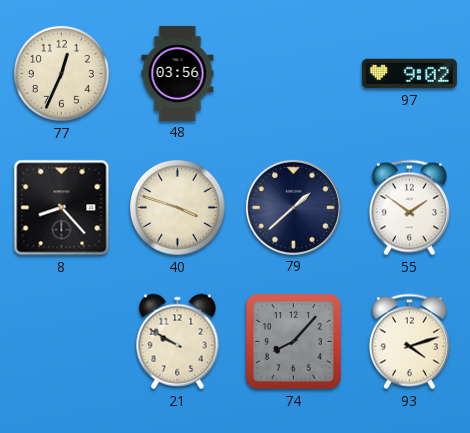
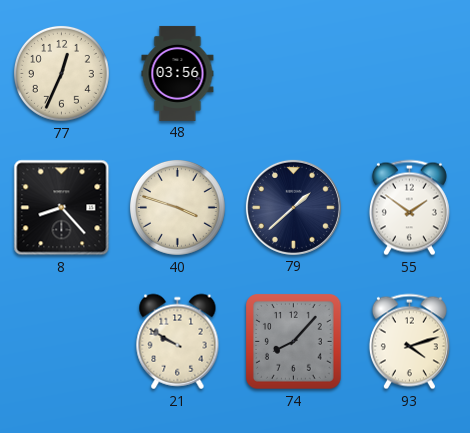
97: 9:02 -> none
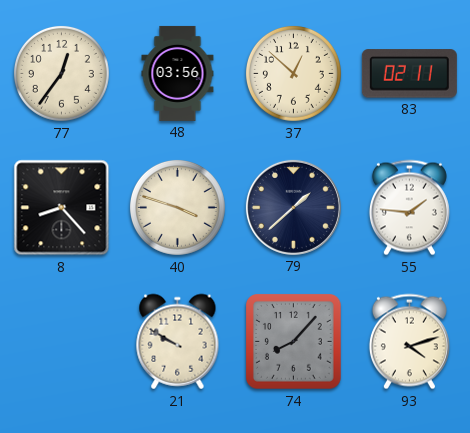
77: 12:34 -> 12:36
37: none -> 12:52
83: none -> 02:11
55: 1:51 -> 1:46
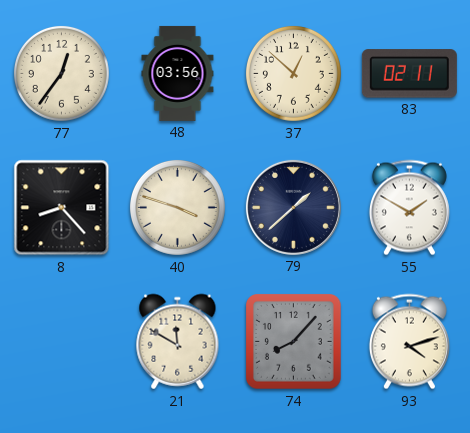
55: 1:46 -> 1:50
21: 9:50 -> 11:50
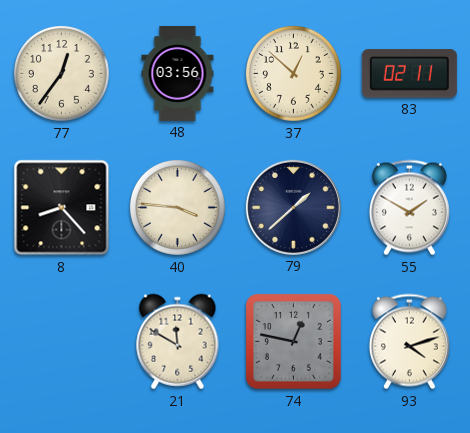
40: 3:48 -> 3:46
74: 8:07 -> 12:47
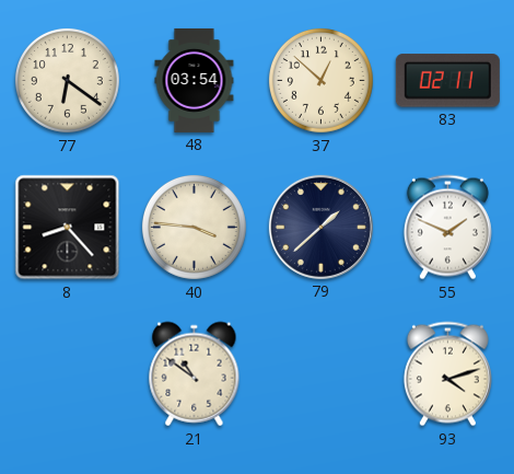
77: 12:36 -> 6:21
48: 03:56 -> 03:54
55: 1:50 -> 1:49
21: 11:50 -> 10:51
74: 12:47 -> none
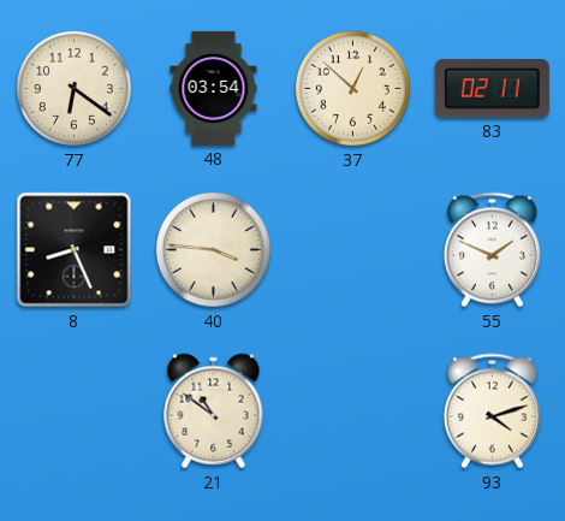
8: 8:23 -> 8:26
79: 1:38 -> none
